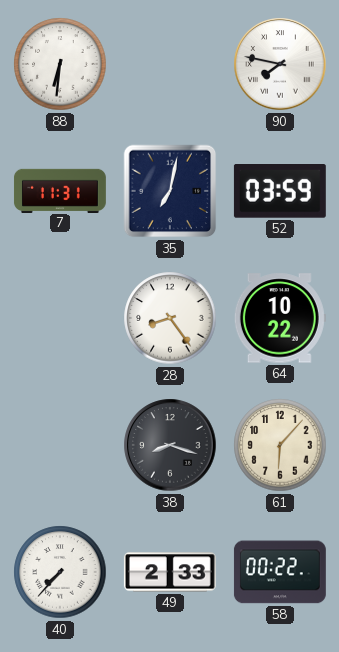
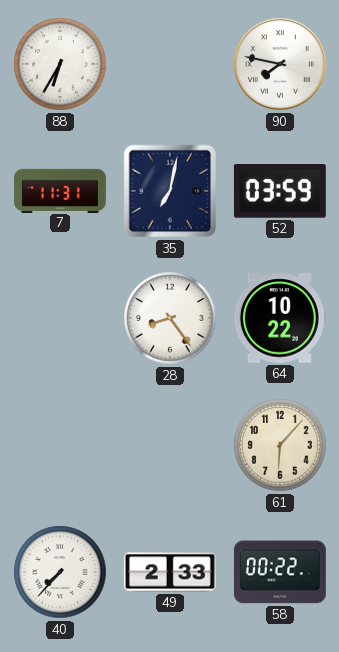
88: 6:31 -> 6:35
38: 8:18 -> none
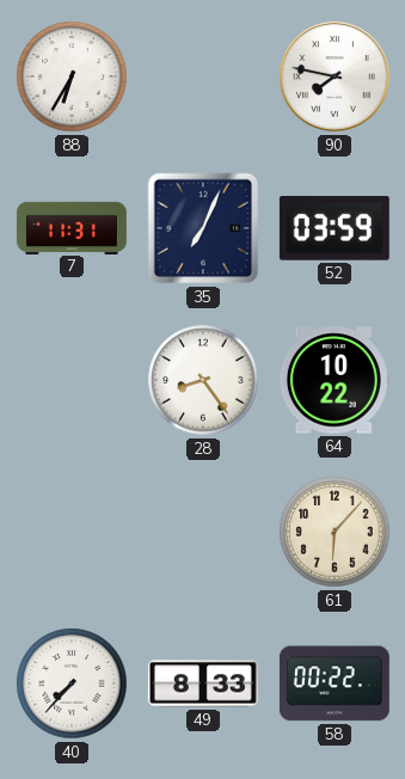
35: 7:02 -> 7:04
49: 2:33 -> 8:33
